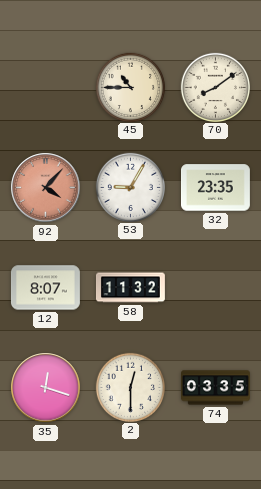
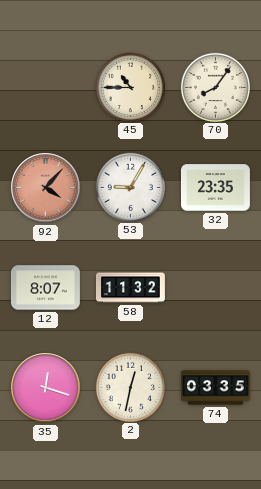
70: 8:09 -> 8:06
2: 12:30 -> 12:32
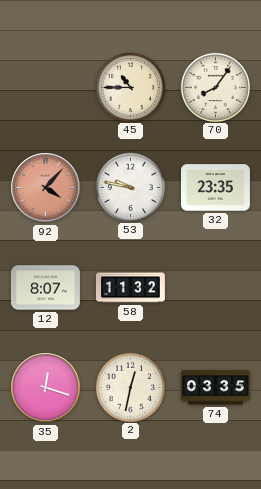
53: 9:05 -> 9:47
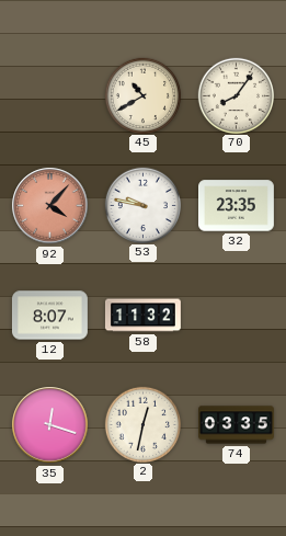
45: 10:45 -> 10:40
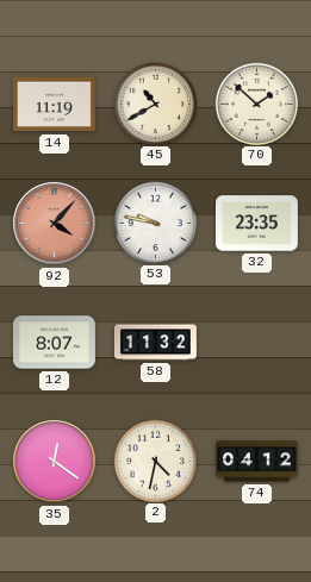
14: none -> 11:19
70: 8:06 -> 1:52
35: 12:18 -> 12:21
2: 12:32 -> 4:32
74: 03:35 -> 04:12
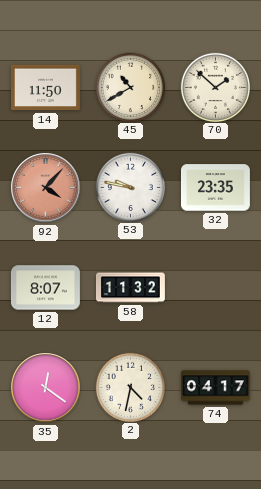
14: 11:19 -> 11:50
74: 04:12 -> 04:17
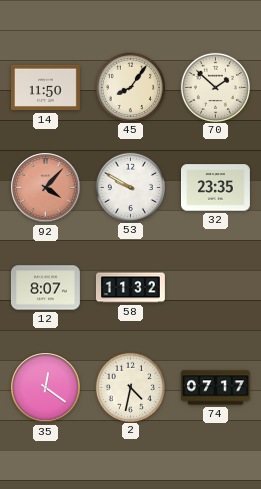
45: 10:40 -> 8:06
53: 9:47 -> 9:50
74: 04:17 -> 07:17
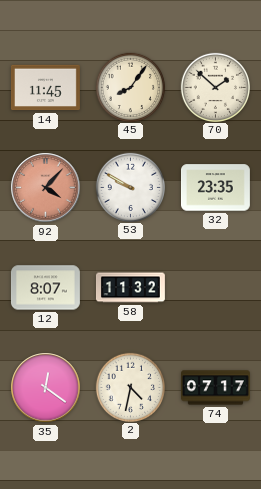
14: 11:50 -> 11:45
